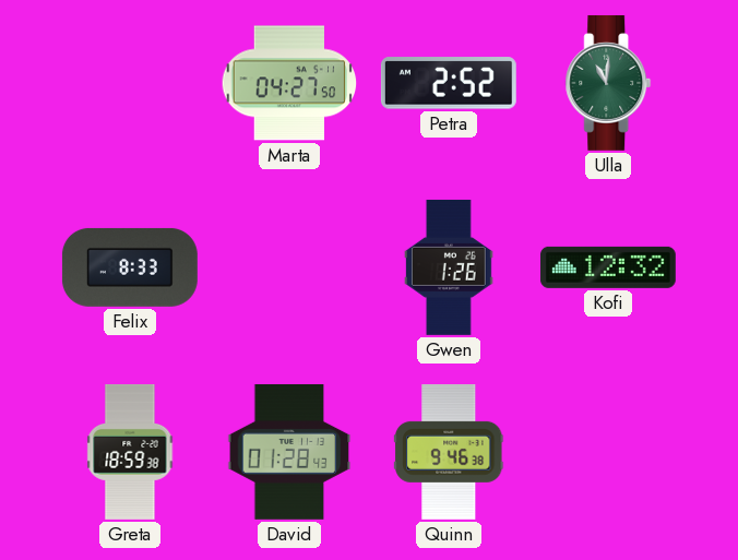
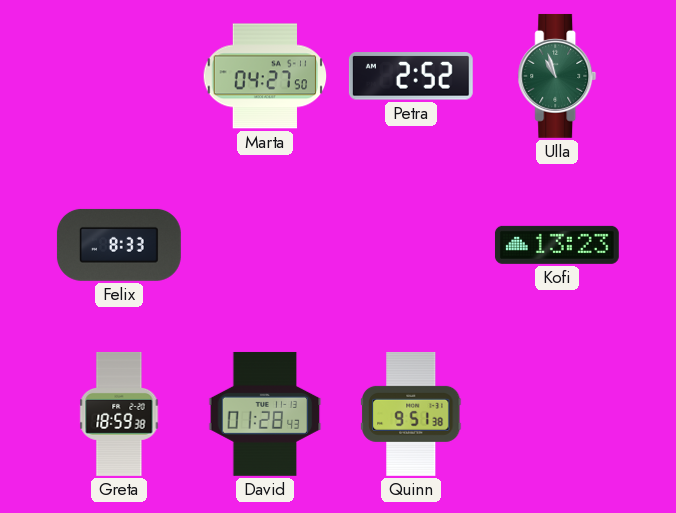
Ulla: 11:01 -> 10:57
Gwen: 1:26 -> none
Kofi: 12:32 -> 13:23
Quinn: 9:46 -> 9:51
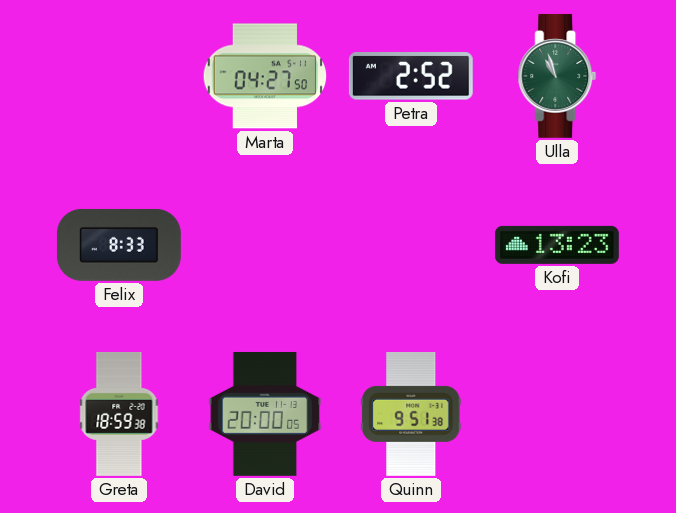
David: 01:28 -> 20:00
